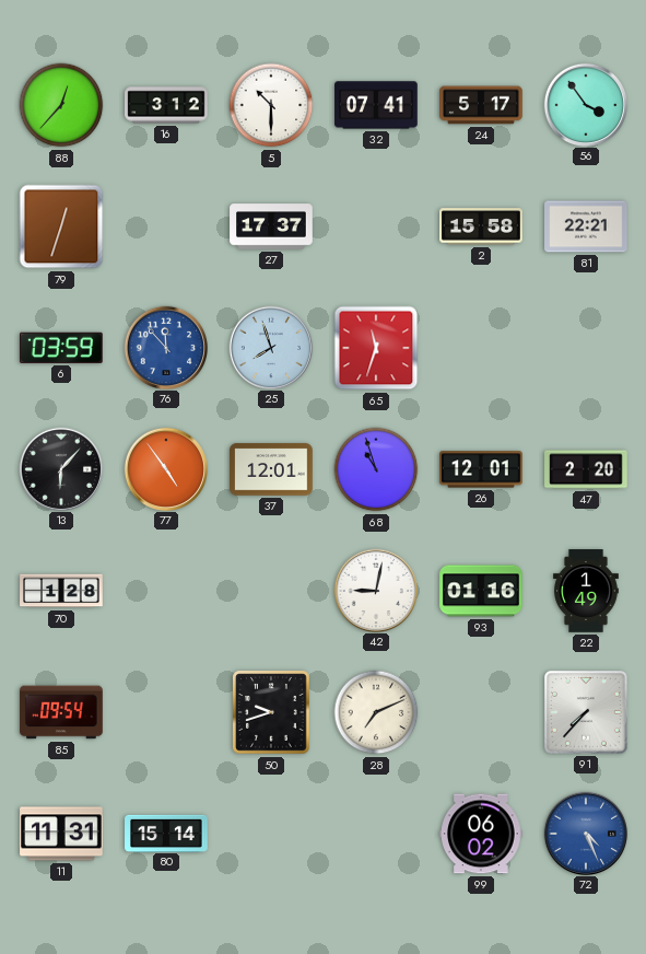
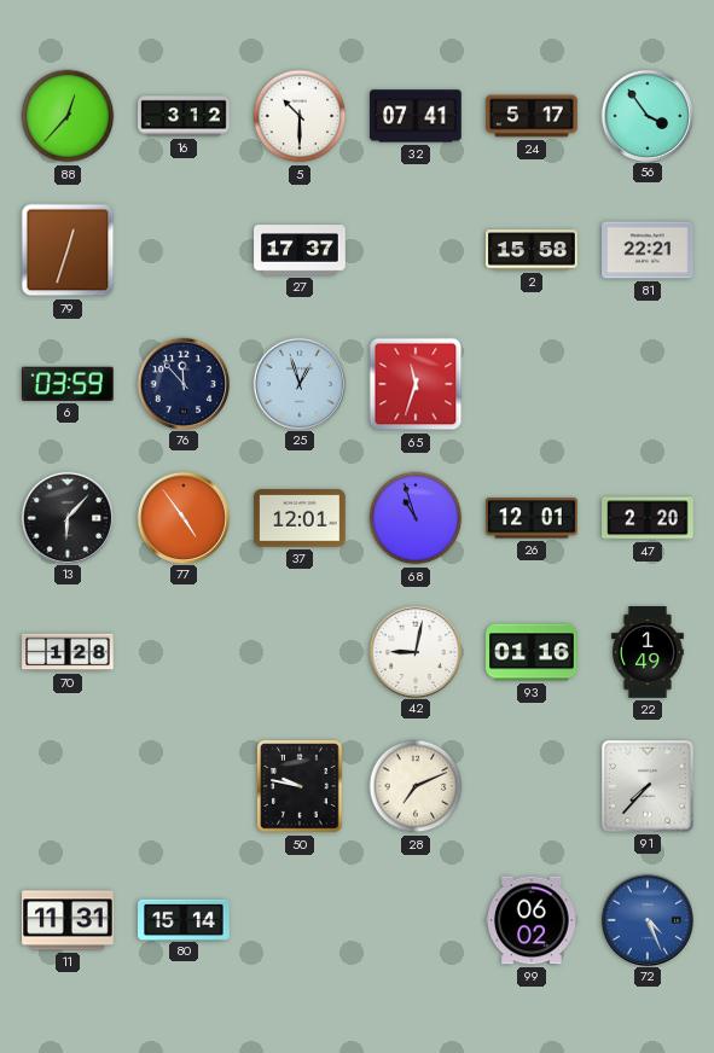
76 dial: blue -> navy
25: 7:57 -> 12:57
85: 09:54 -> none
50: 9:42 -> 9:47
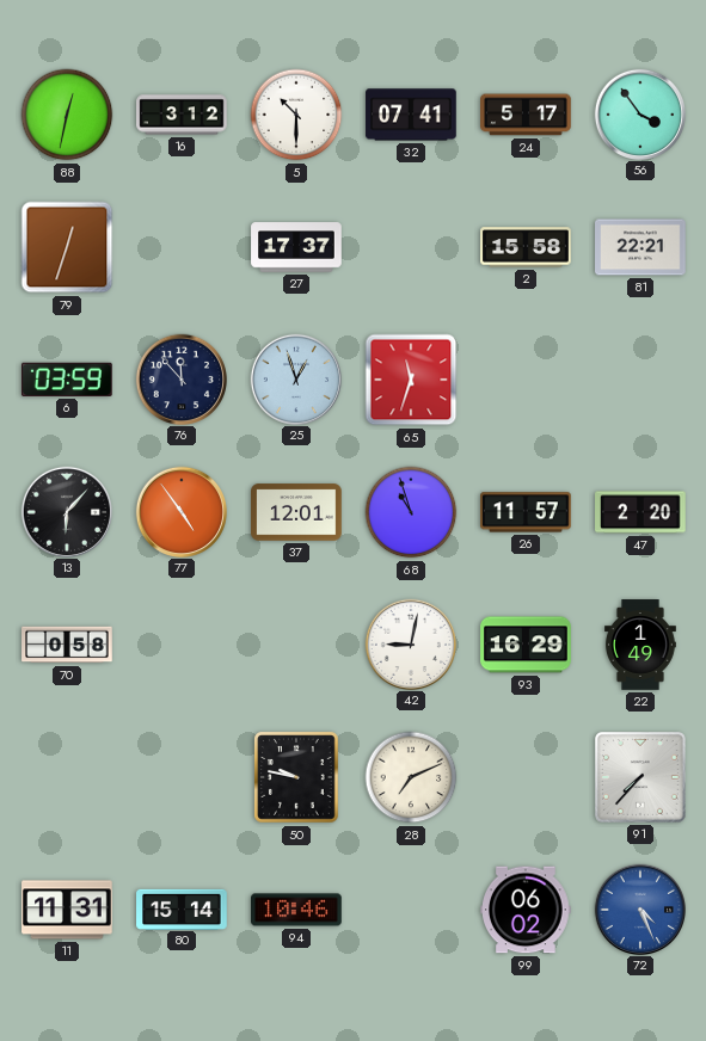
88: 12:37 -> 12:32
26: 12:01 -> 11:57
70: 1:28 -> 0:58
93: 01:16 -> 16:29
94: none -> 10:46
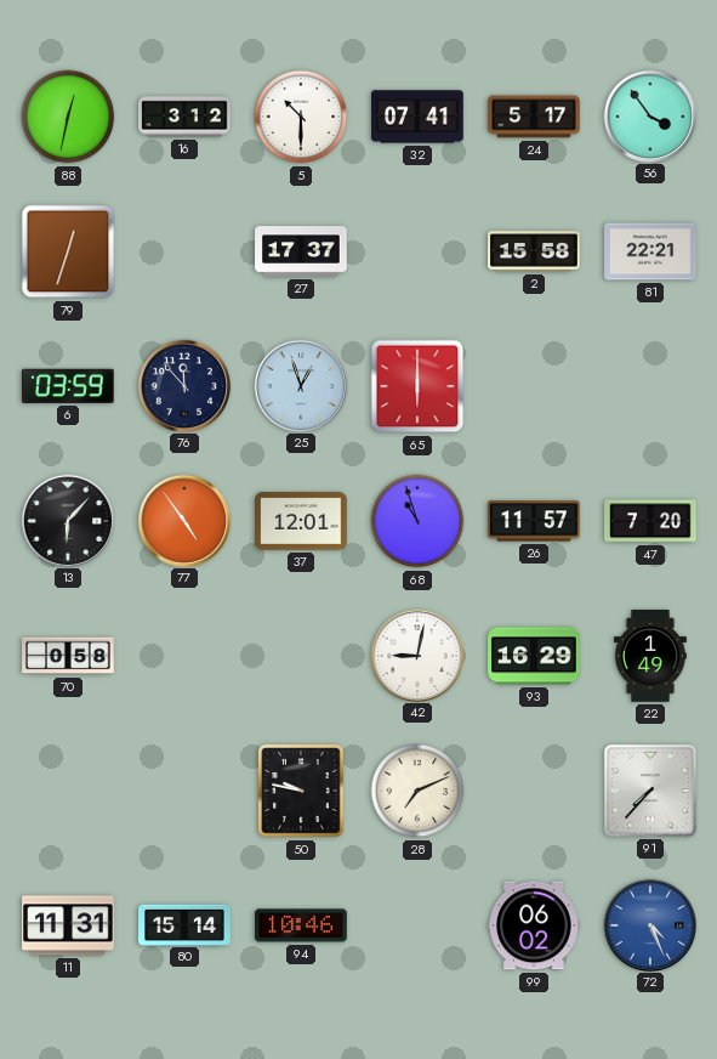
65: 11:33 -> 6:00
47: 2:20 -> 7:20
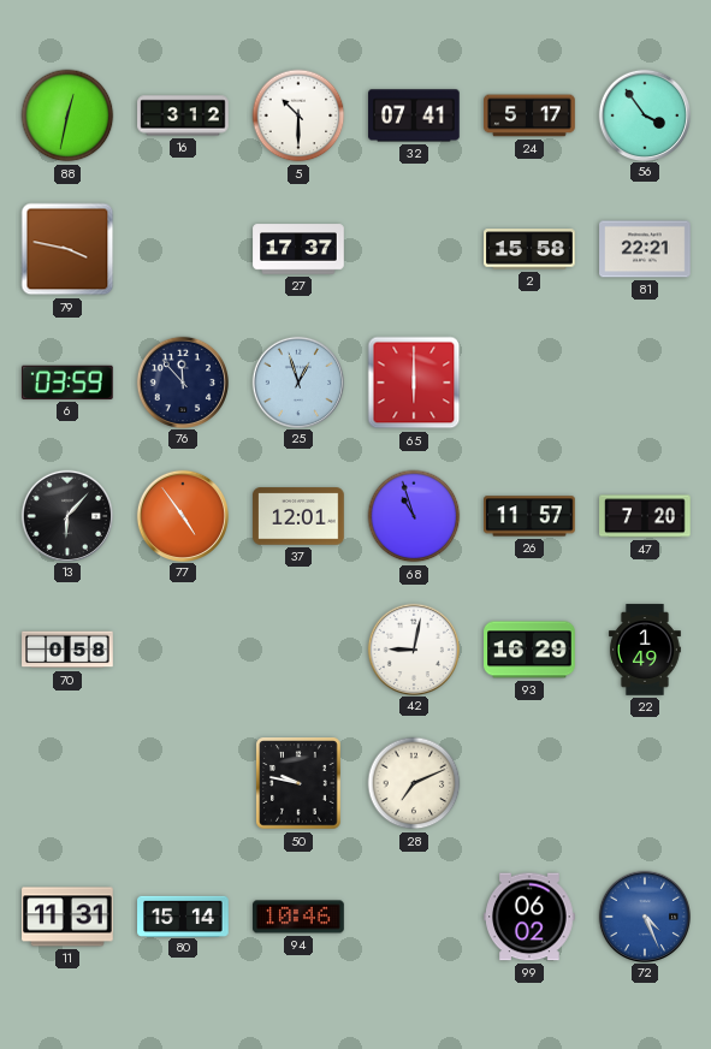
79: 12:33 -> 3:47
91: 7:37 -> none
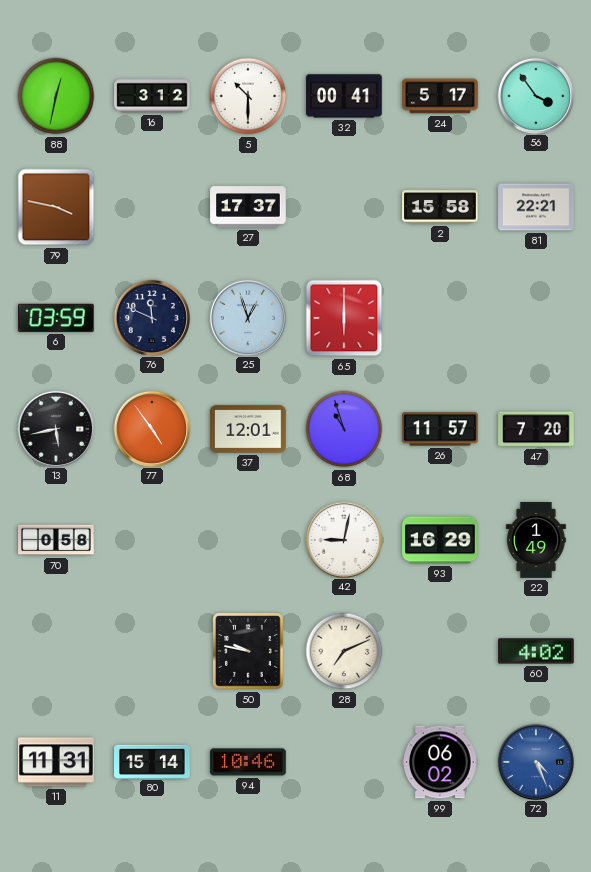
32: 07:41 -> 00:41
76: 11:53 -> 11:49
13: 6:07 -> 5:43
60: none -> 4:02
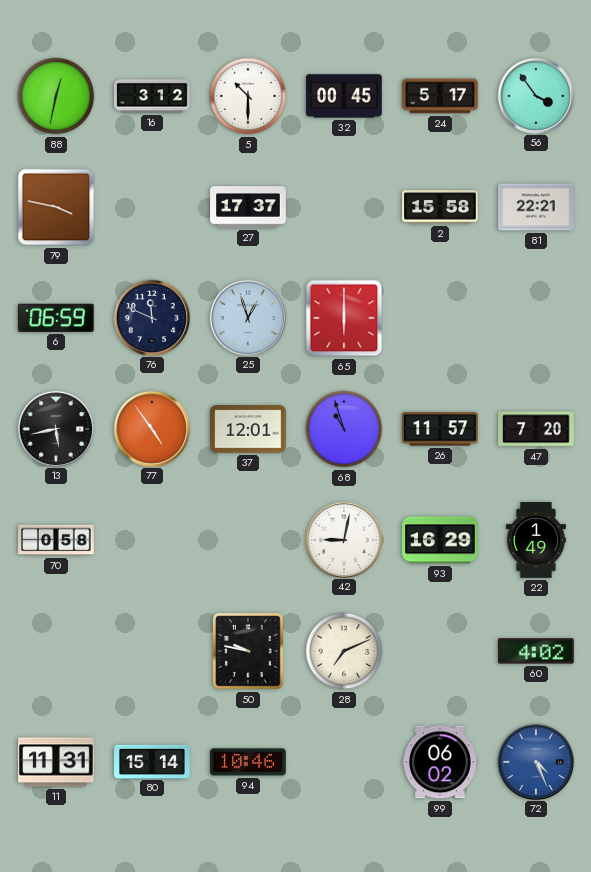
32: 00:41 -> 00:45
6: 03:59 -> 06:59
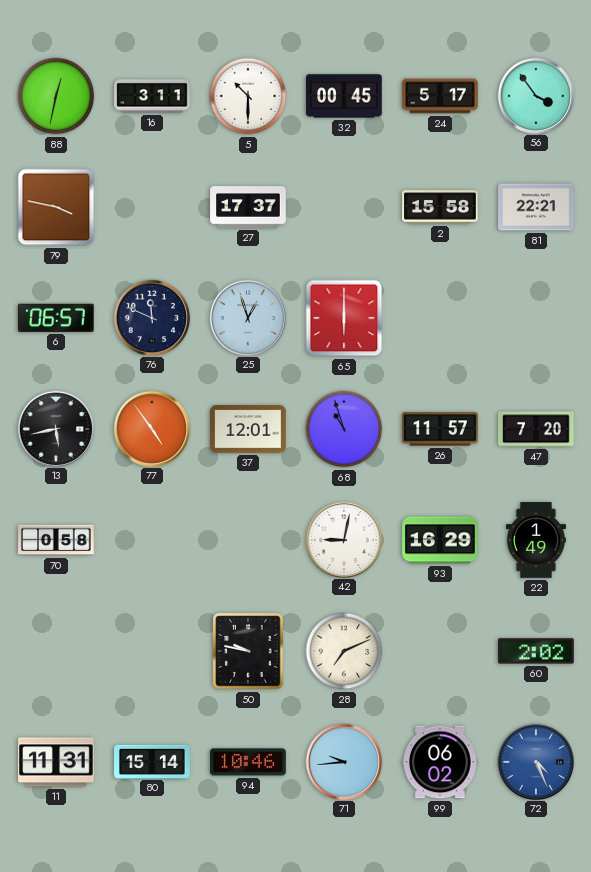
16: 3:12 -> 3:11
6: 06:59 -> 06:57
60: 4:02 -> 2:02
71: none -> 9:44
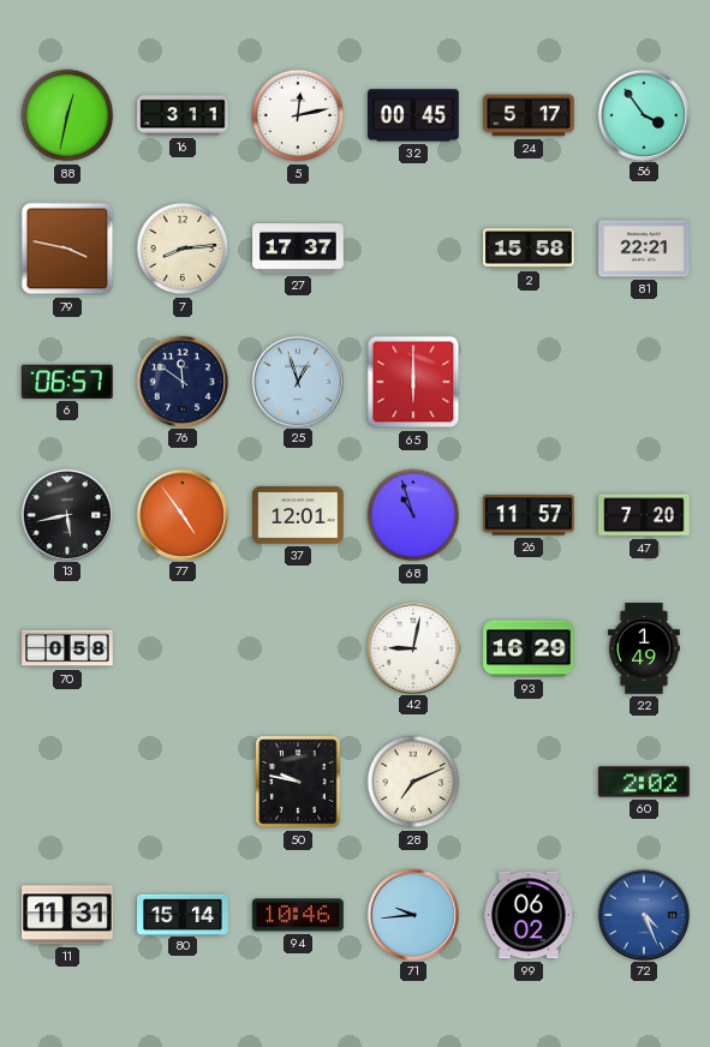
5: 10:30 -> 12:13
7: none -> 8:14
76: 11:49 -> 11:51
